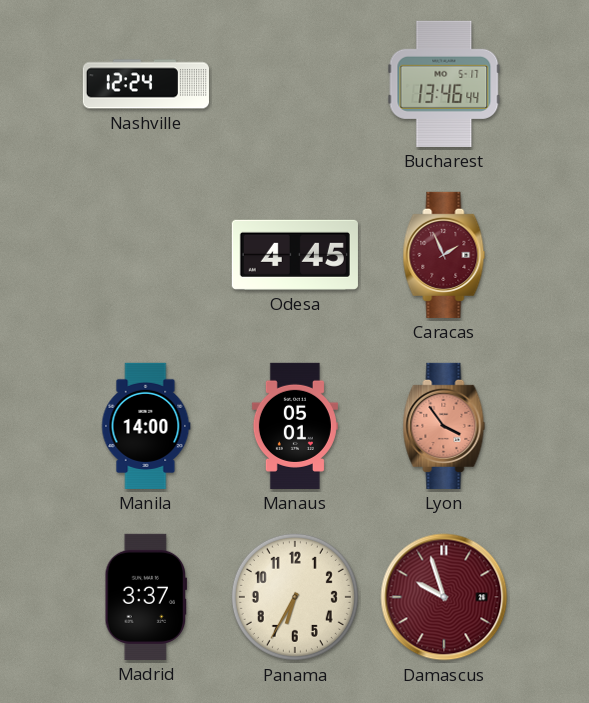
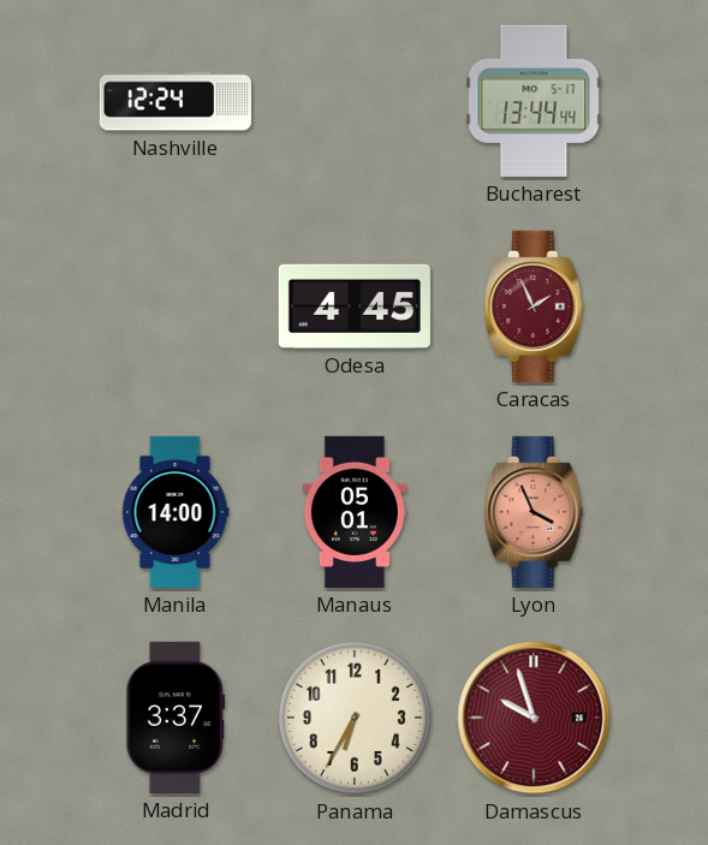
Bucharest: 13:46 -> 13:44
Lyon: 3:54 -> 3:56
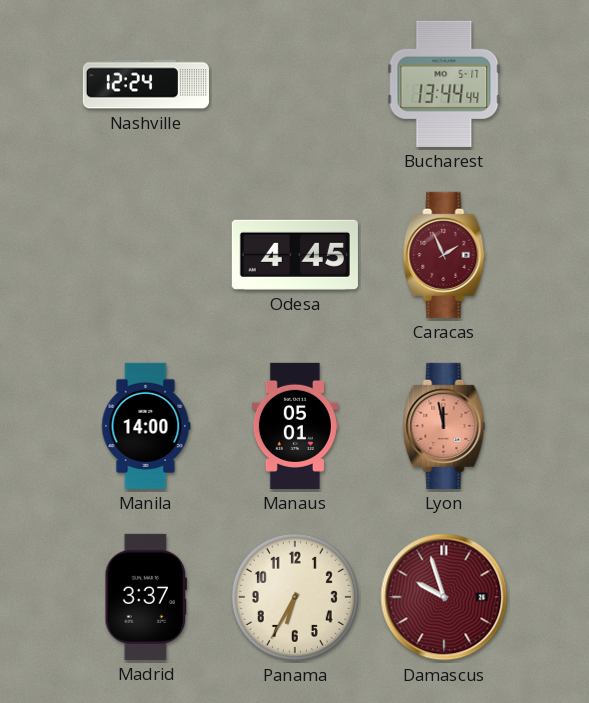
Lyon: 3:56 -> 11:58
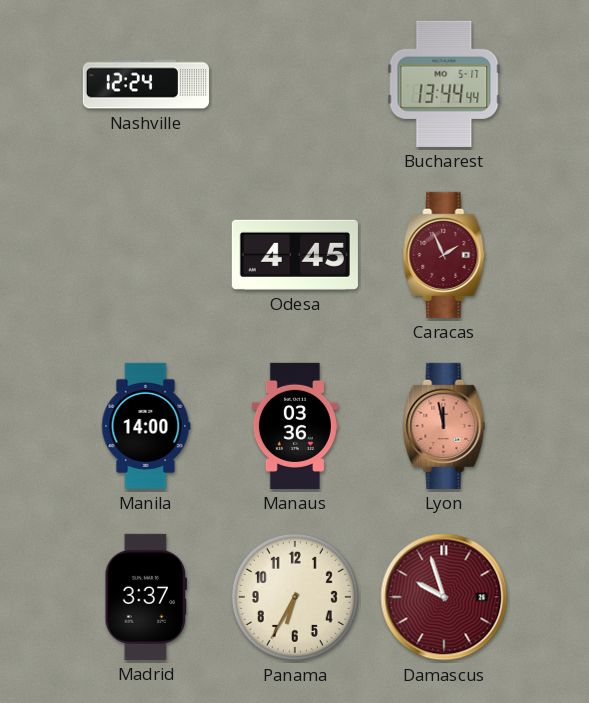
Manaus: 05:01 -> 03:36
